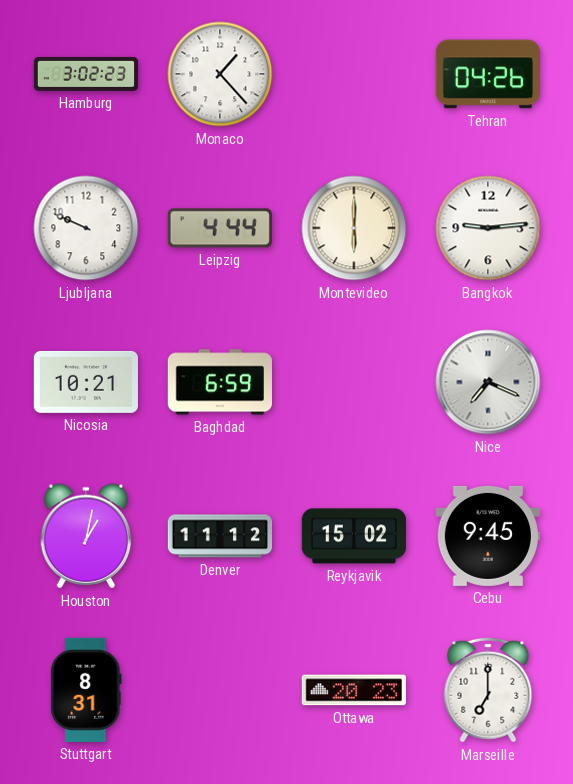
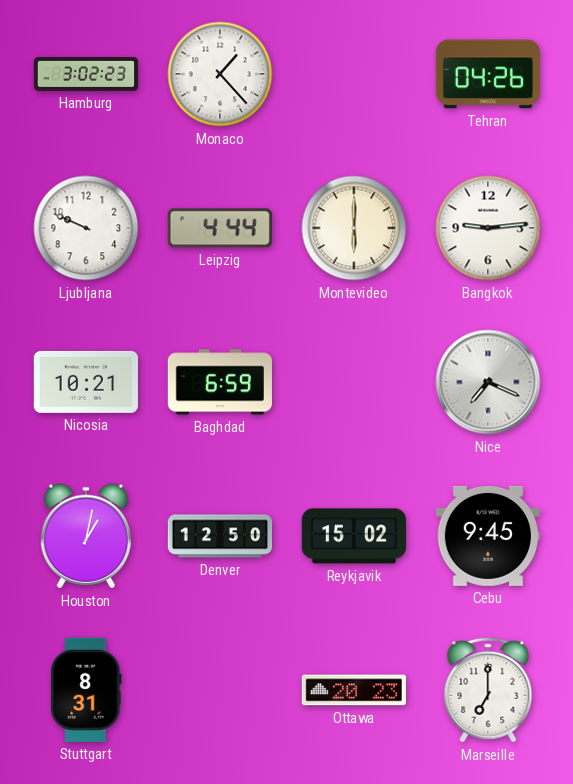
Denver: 11:12 -> 12:50
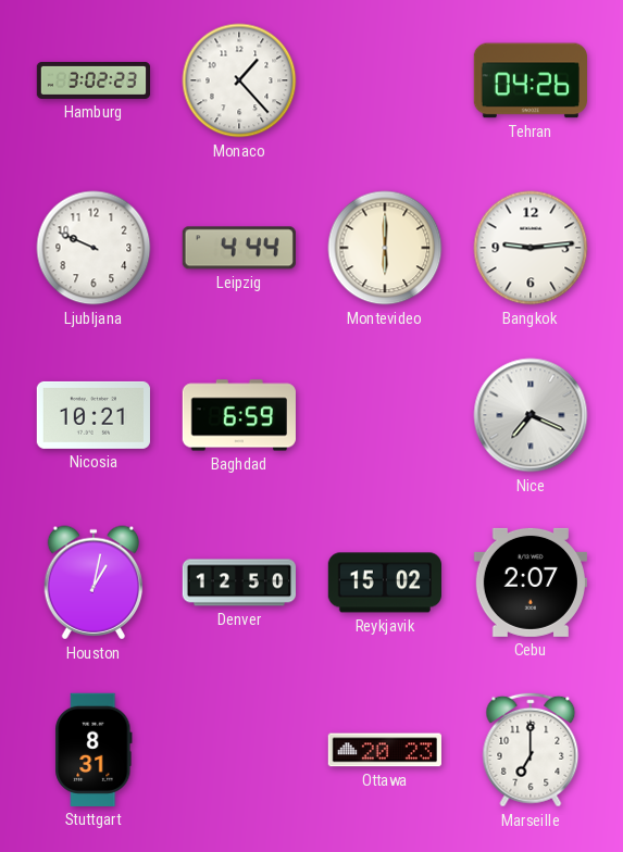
Cebu: 9:45 -> 2:07
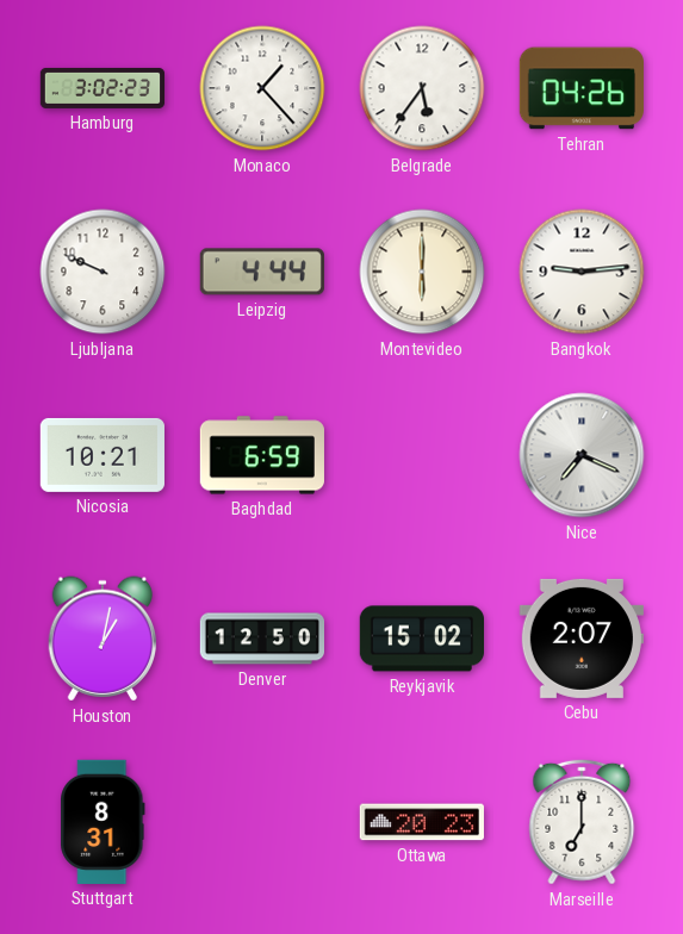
Belgrade: none -> 5:36
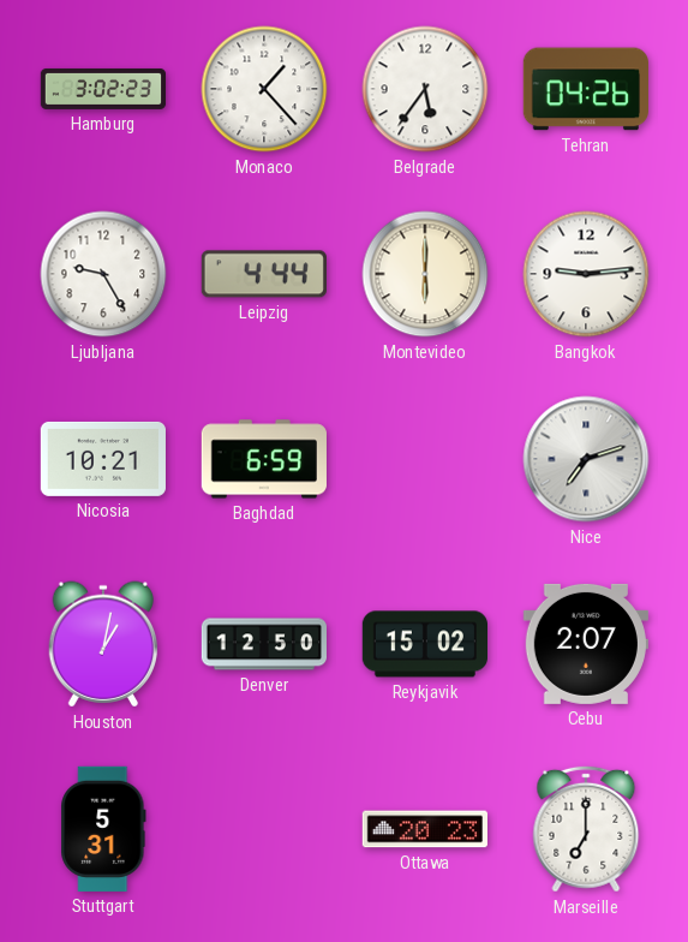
Ljubljana: 9:49 -> 9:25
Nice: 7:19 -> 7:12
Stuttgart: 8:31 -> 5:31
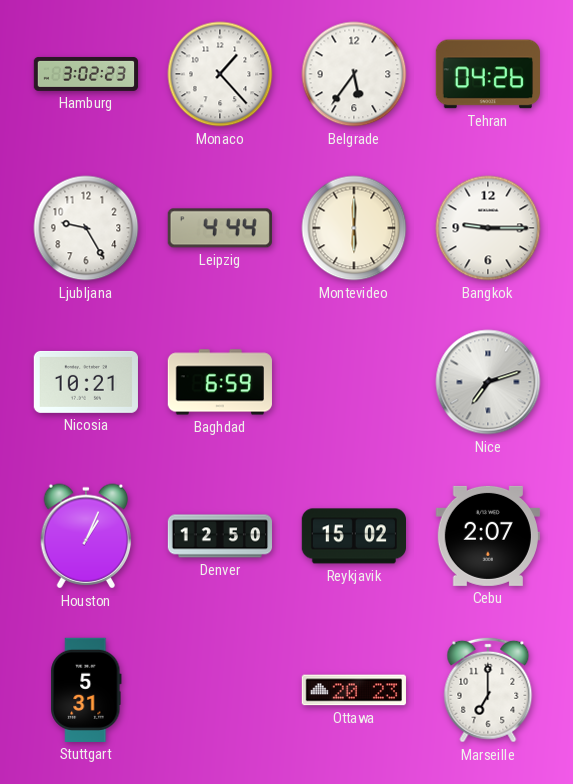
Bangkok: 9:14 -> 9:15
Houston: 1:02 -> 1:04
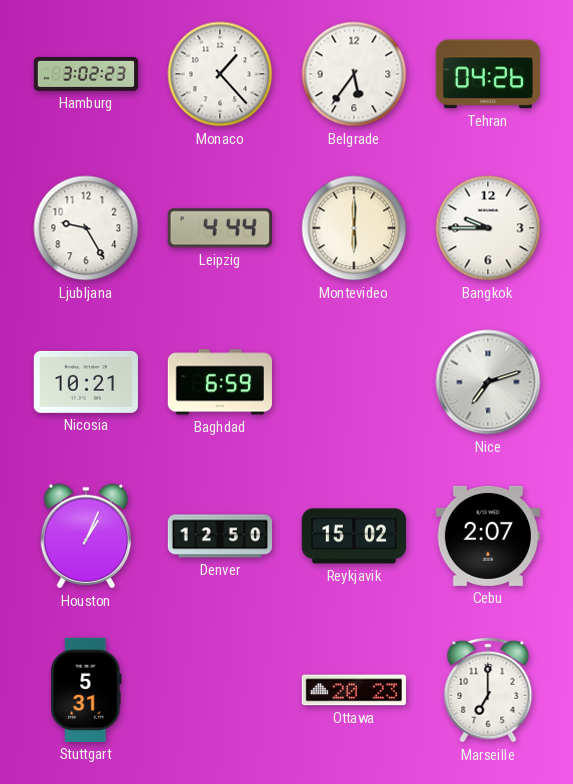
Bangkok: 9:15 -> 9:45
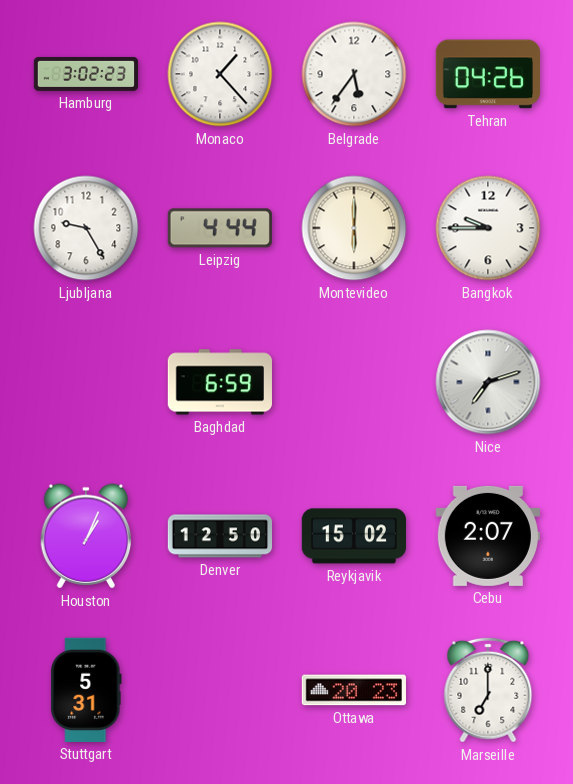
Nicosia: 10:21 -> none
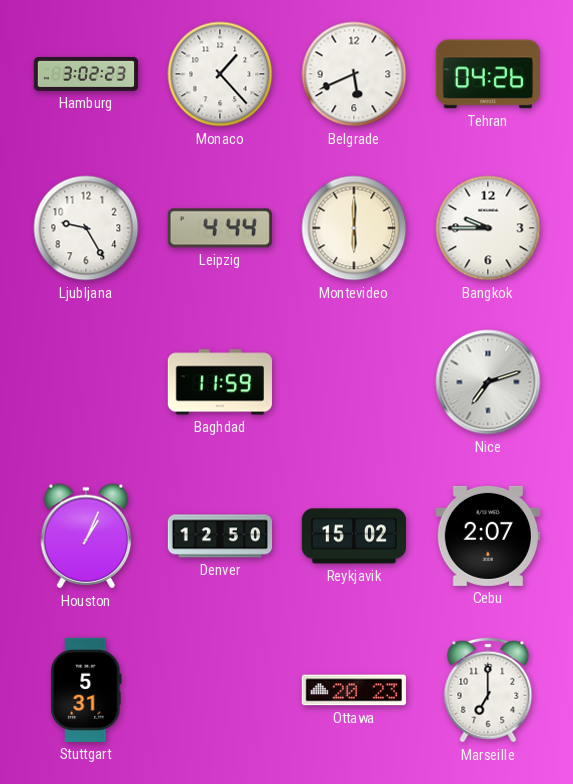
Belgrade: 5:36 -> 5:41
Baghdad: 6:59 -> 11:59
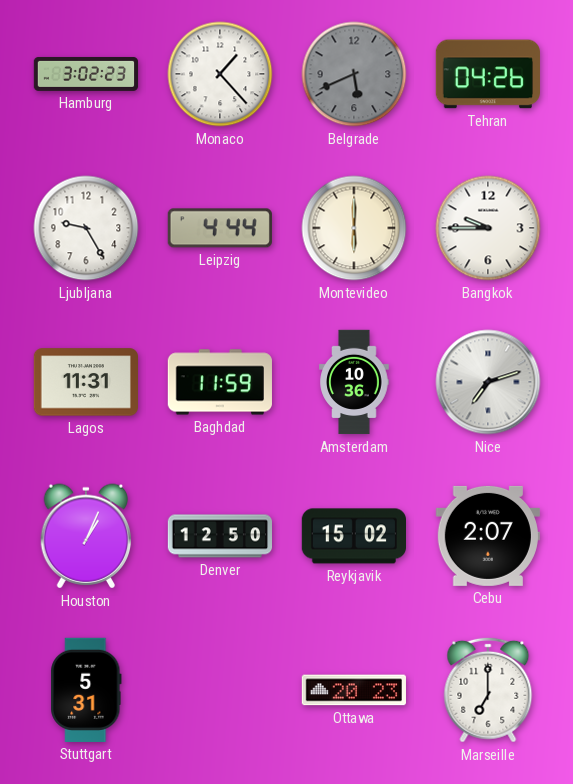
Belgrade dial: white -> grey
Lagos: none -> 11:31
Amsterdam: none -> 10:36
